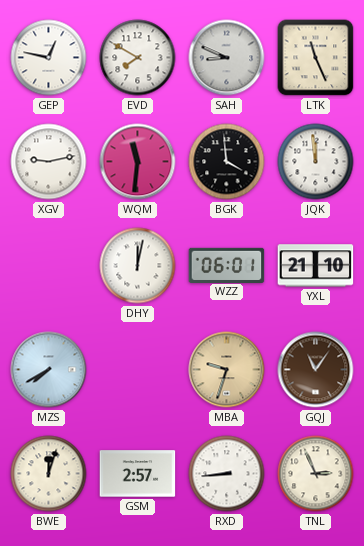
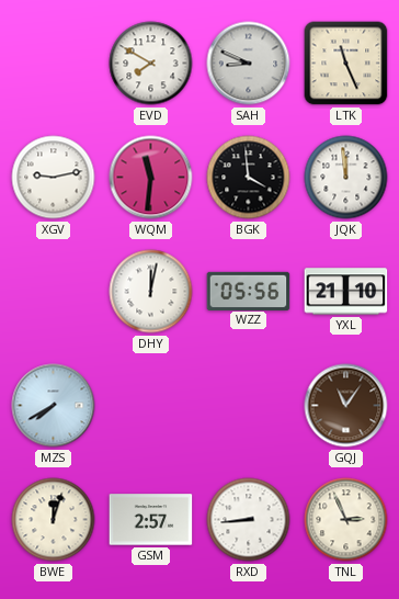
GEP: 12:47 -> none
WZZ: 06:01 -> 05:56
MBA: 9:33 -> none
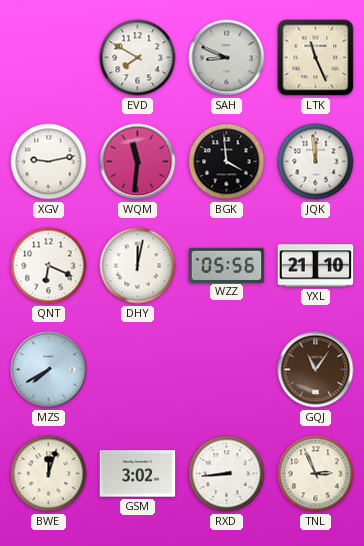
QNT: none -> 6:19
GSM: 2:57 -> 3:02
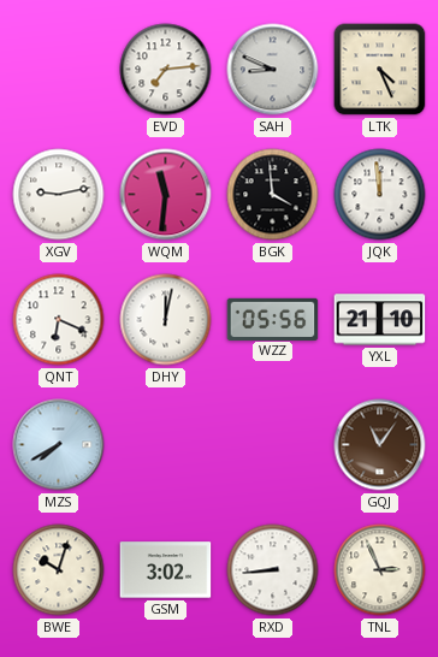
EVD: 7:50 -> 7:14
LTK: 11:26 -> 4:26
BWE: 12:03 -> 10:03
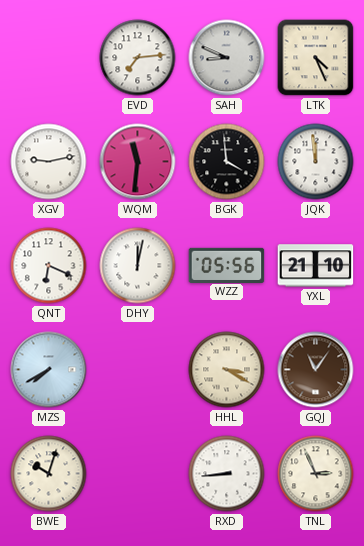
HHL: none -> 3:20
GSM: 3:02 -> none
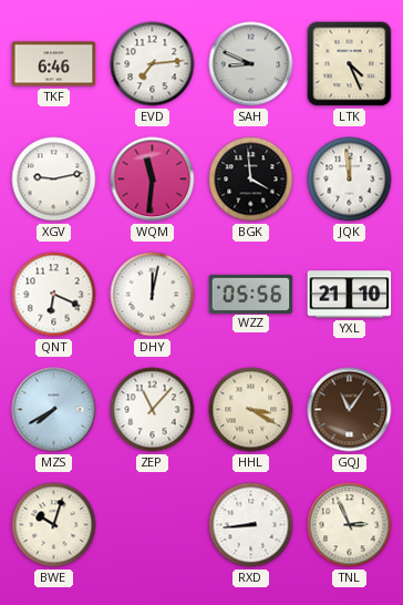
TKF: none -> 6:46
ZEP: none -> 11:07
